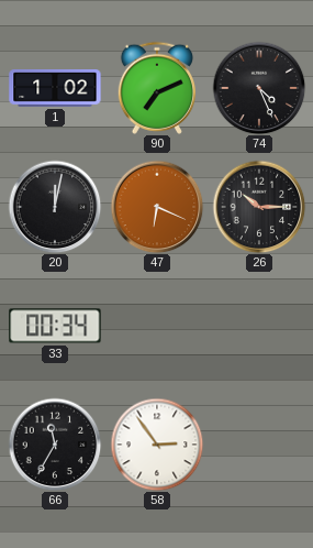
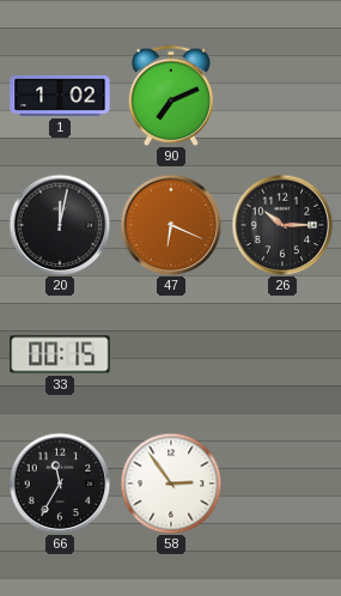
74: 4:26 -> none
33: 00:34 -> 00:15
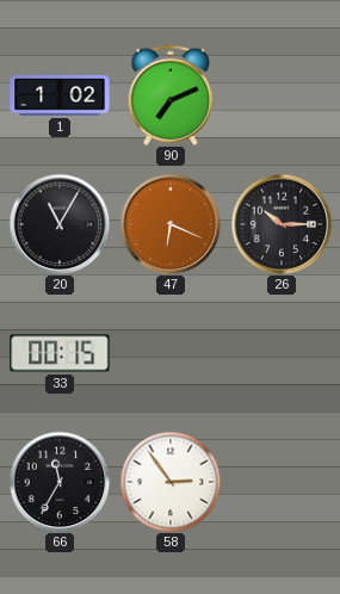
20: 12:02 -> 11:05
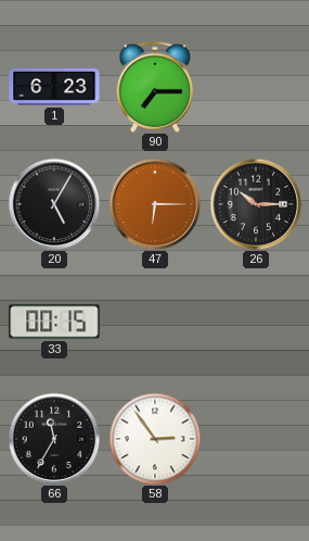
1: 1:02 -> 6:23
90: 7:11 -> 7:15
20: 11:05 -> 5:05
47: 6:19 -> 6:15
